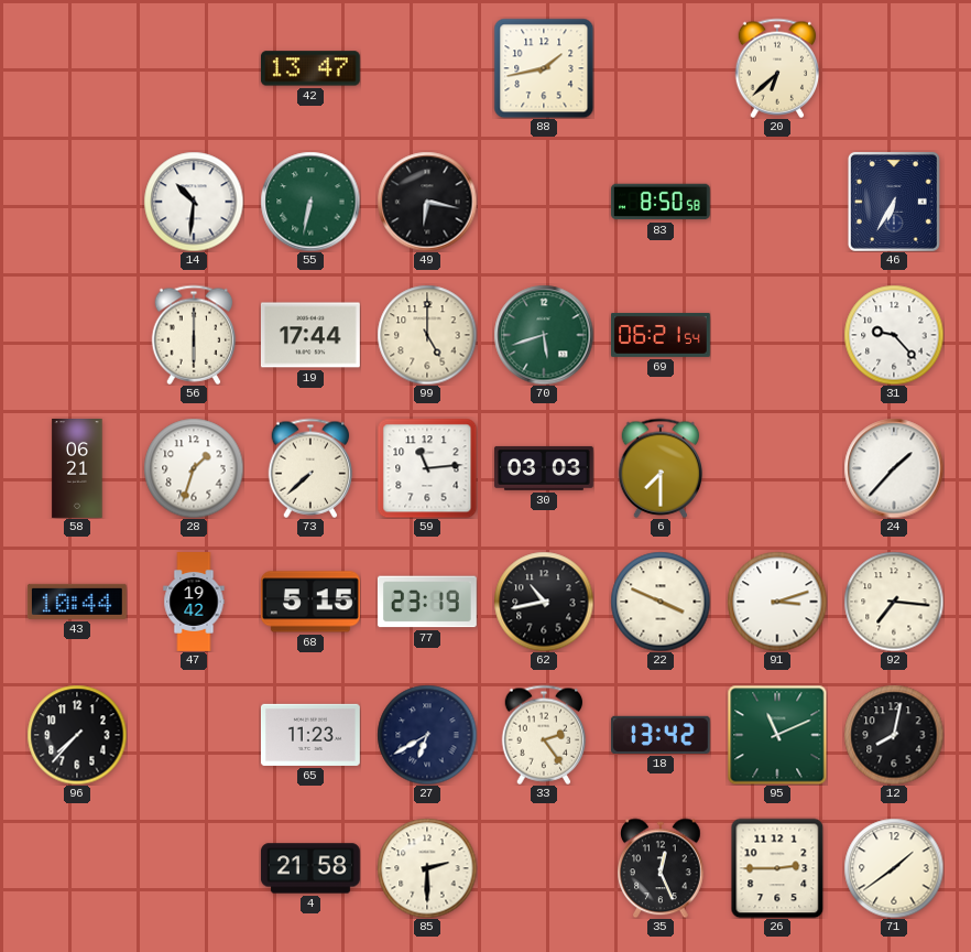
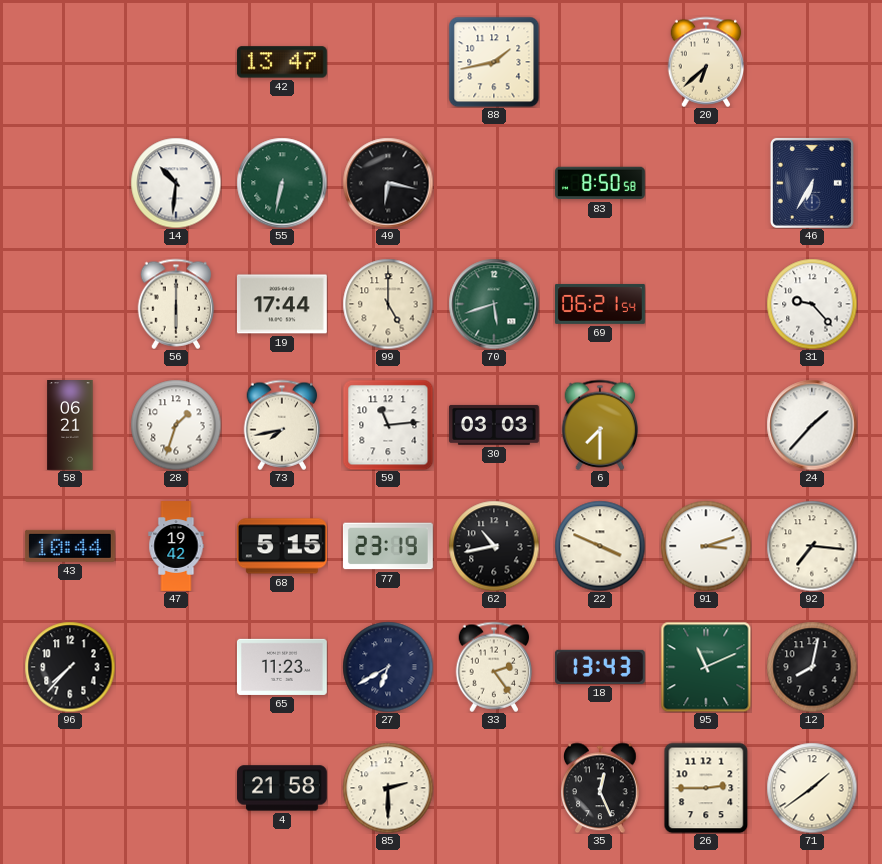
73: 7:38 -> 7:43
18: 13:42 -> 13:43
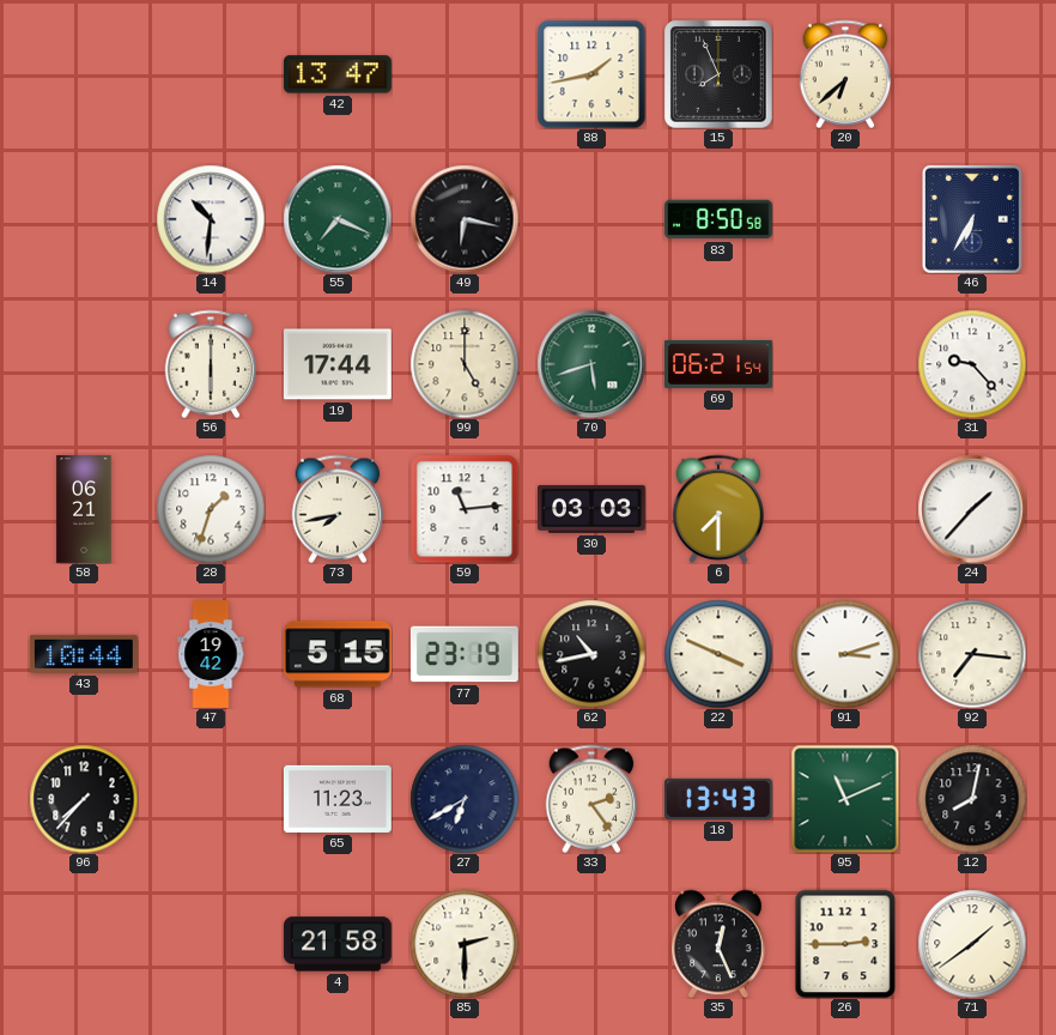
15: none -> 7:56
55: 6:32 -> 7:19
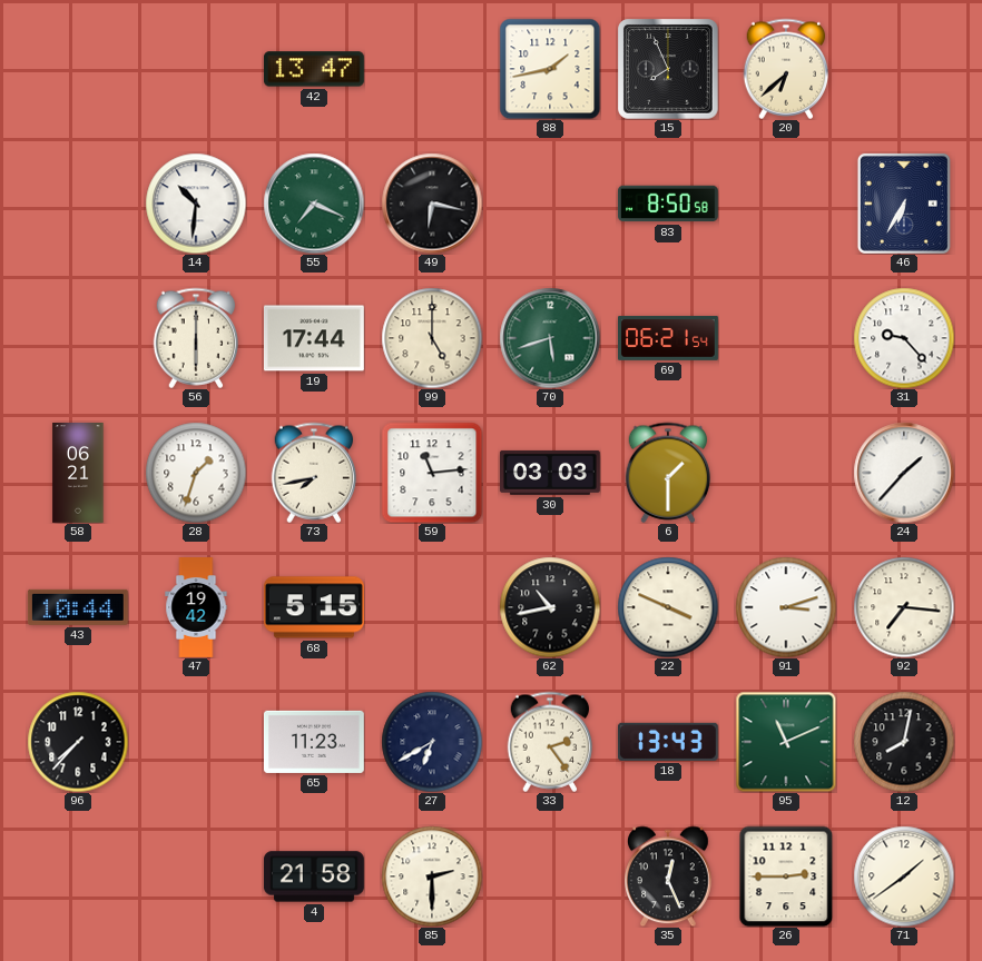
6: 7:30 -> 1:30
77: 23:19 -> none
